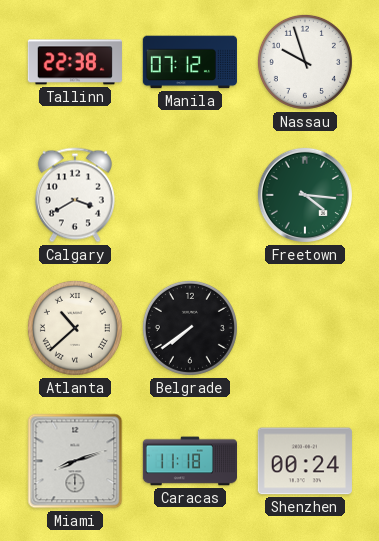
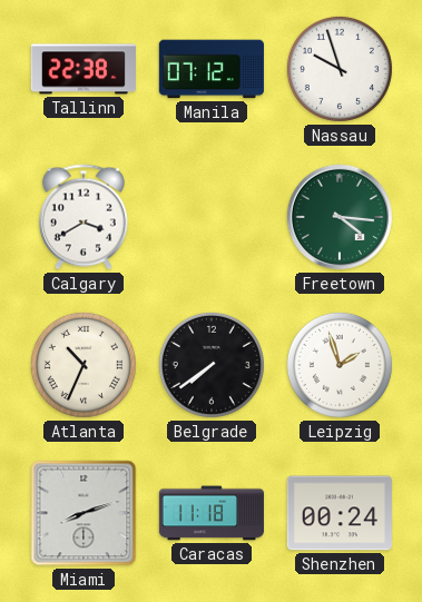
Atlanta: 10:38 -> 10:34
Leipzig: none -> 1:57
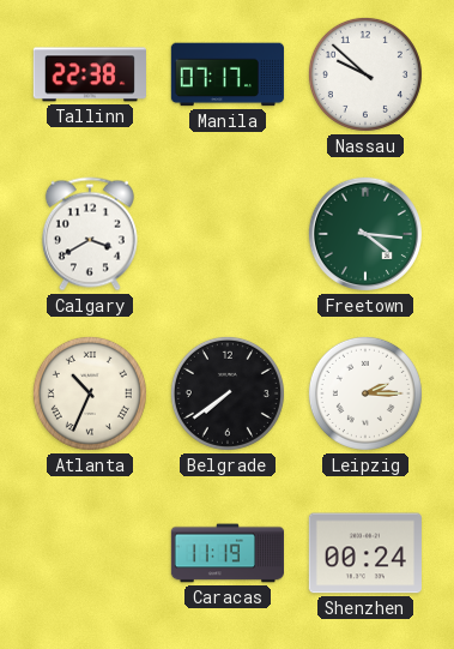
Manila: 07:12 -> 07:17
Nassau: 9:57 -> 9:52
Leipzig: 1:57 -> 2:15
Miami: 8:12 -> none
Caracas: 11:18 -> 11:19
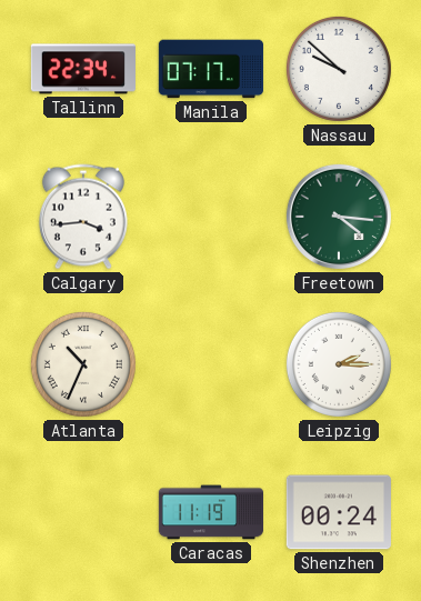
Tallinn: 22:38 -> 22:34
Calgary: 3:40 -> 3:44
Belgrade: 7:39 -> none
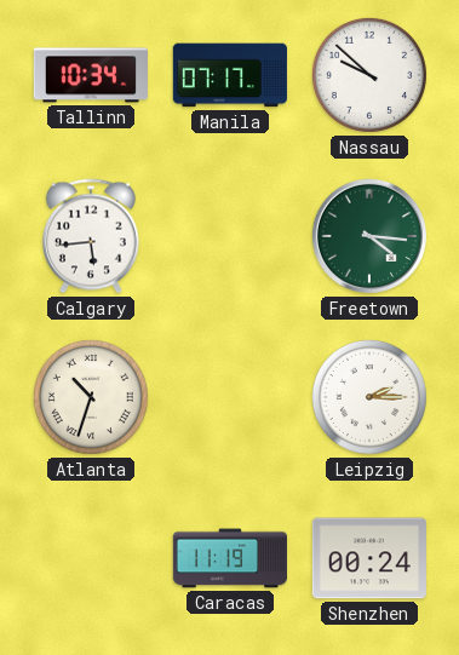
Tallinn: 22:34 -> 10:34
Calgary: 3:44 -> 5:44
Atlanta: 10:34 -> 10:33
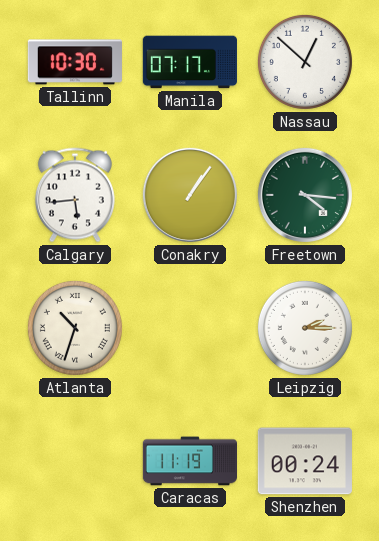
Tallinn: 10:34 -> 10:30
Nassau: 9:52 -> 12:52
Conakry: none -> 1:06
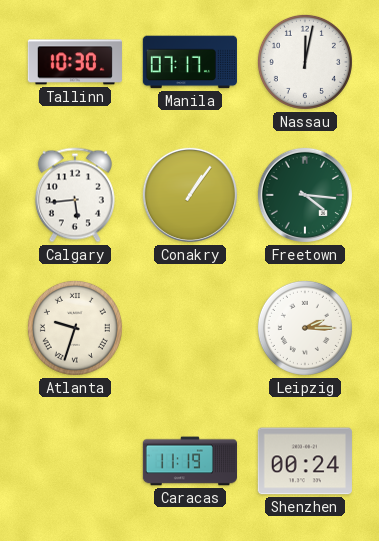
Nassau: 12:52 -> 12:02
Atlanta: 10:33 -> 9:33
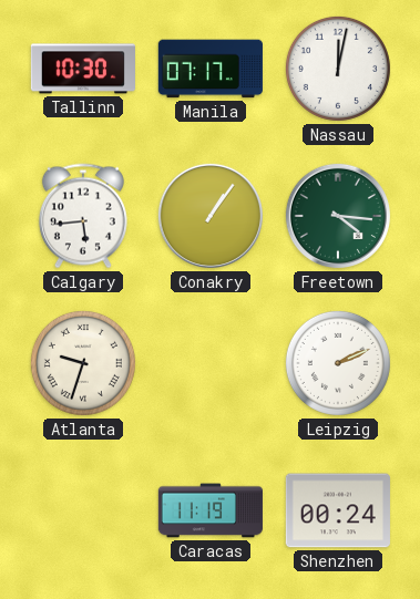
Leipzig: 2:15 -> 2:11
